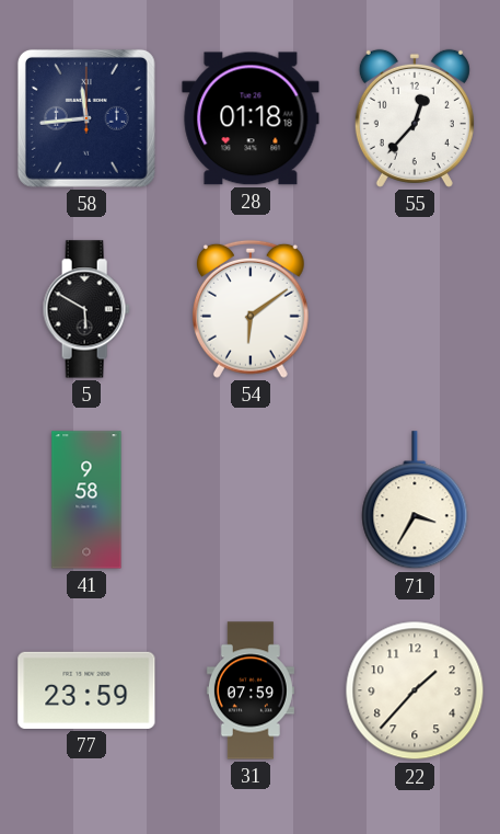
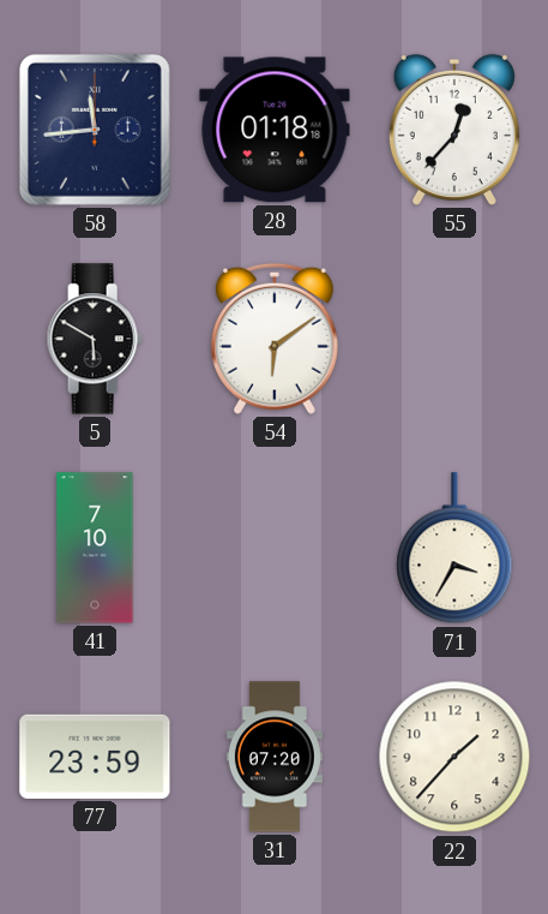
41: 9:58 -> 7:10
31: 07:59 -> 07:20
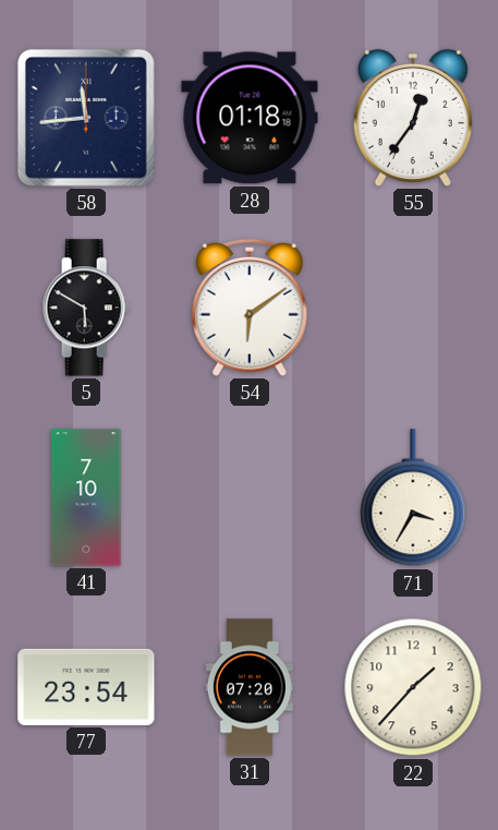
55: 12:37 -> 12:36
77: 23:59 -> 23:54
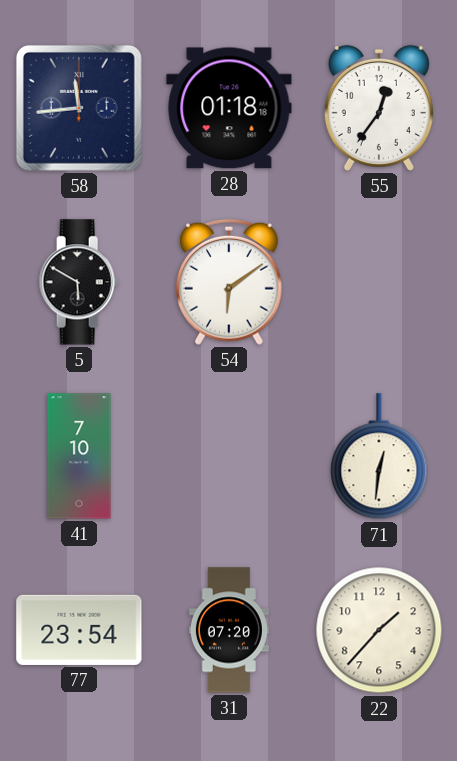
71: 3:35 -> 12:31
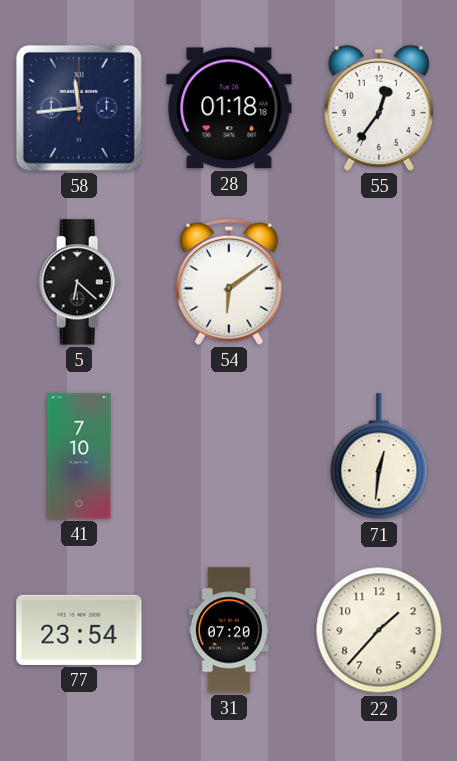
5: 5:50 -> 6:22
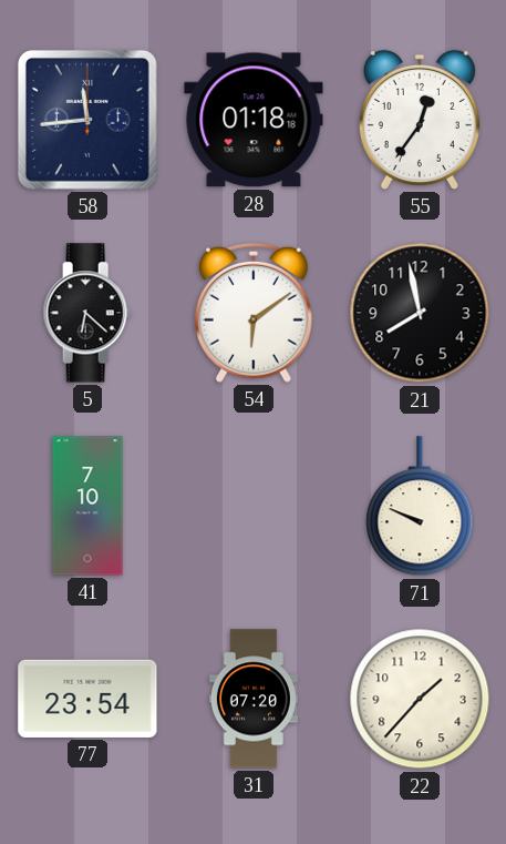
21: none -> 7:58
71: 12:31 -> 9:49
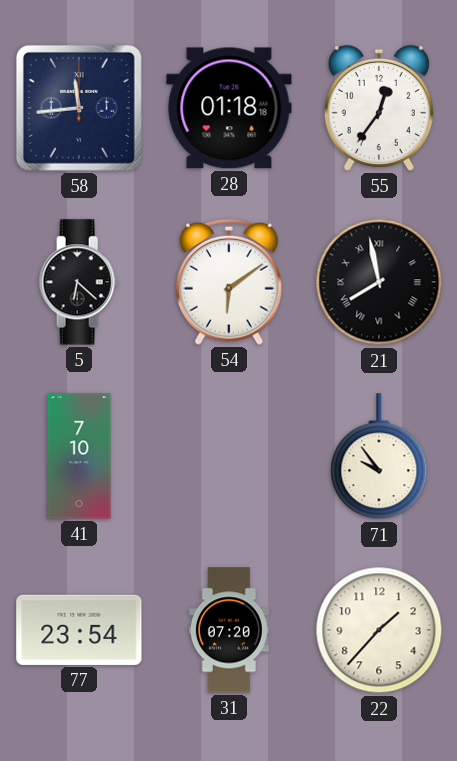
21 numerals: Arabic -> Roman
71: 9:49 -> 9:54
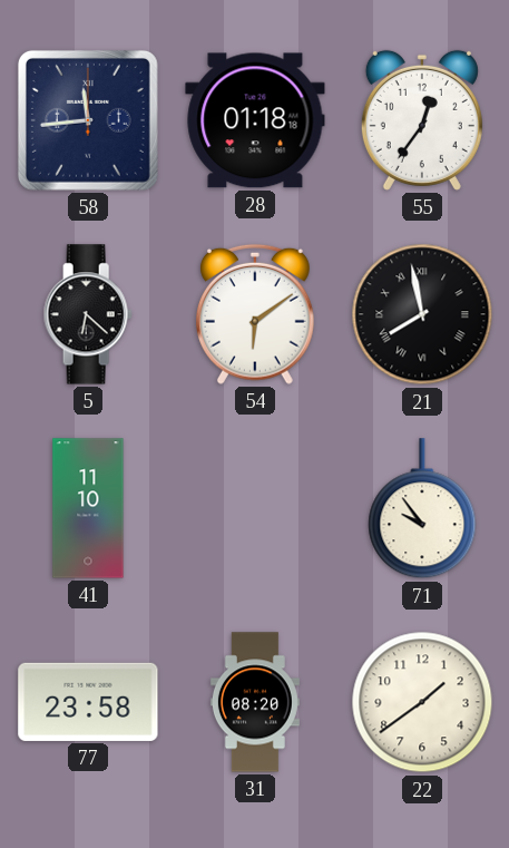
41: 7:10 -> 11:10
77: 23:54 -> 23:58
31: 07:20 -> 08:20
22: 1:37 -> 1:39
